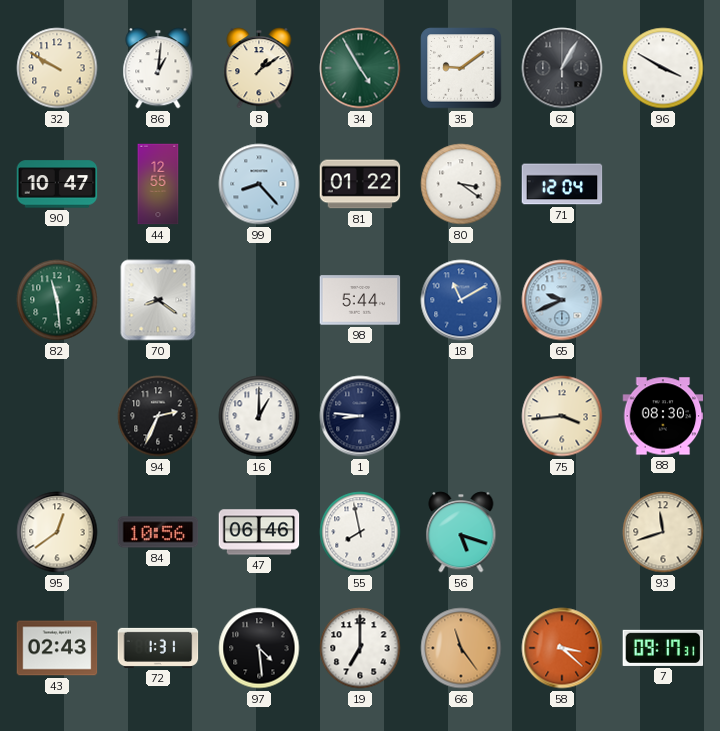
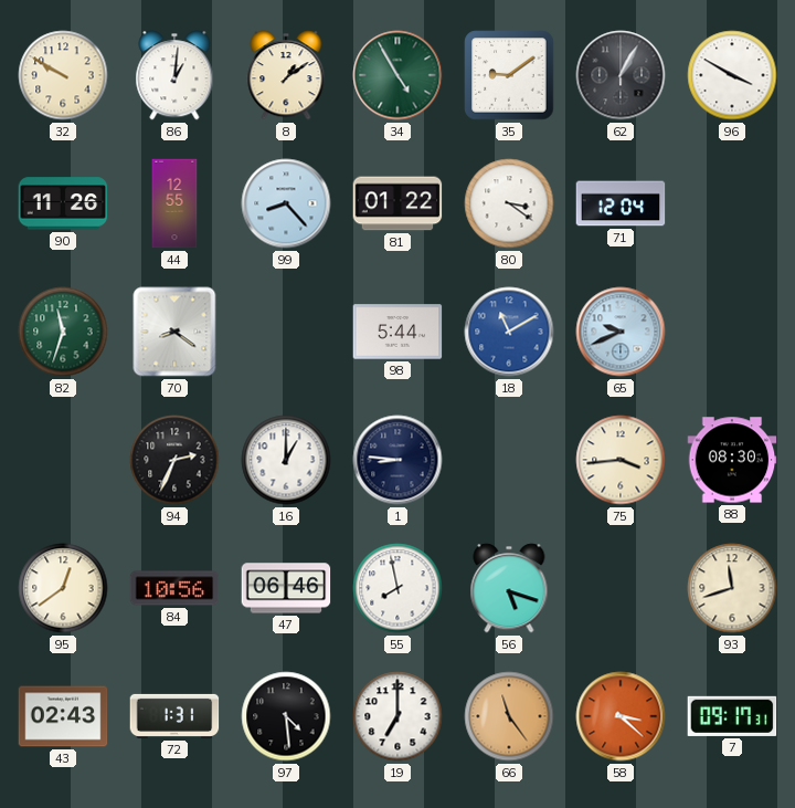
90: 10:47 -> 11:26
82: 11:29 -> 11:33
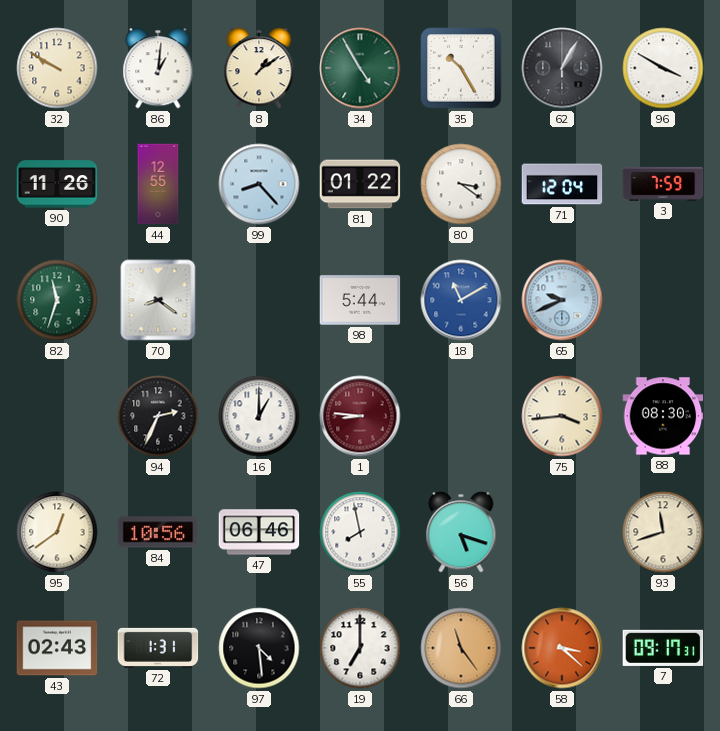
35: 9:09 -> 10:25
3: none -> 7:59
1 dial: navy -> burgundy
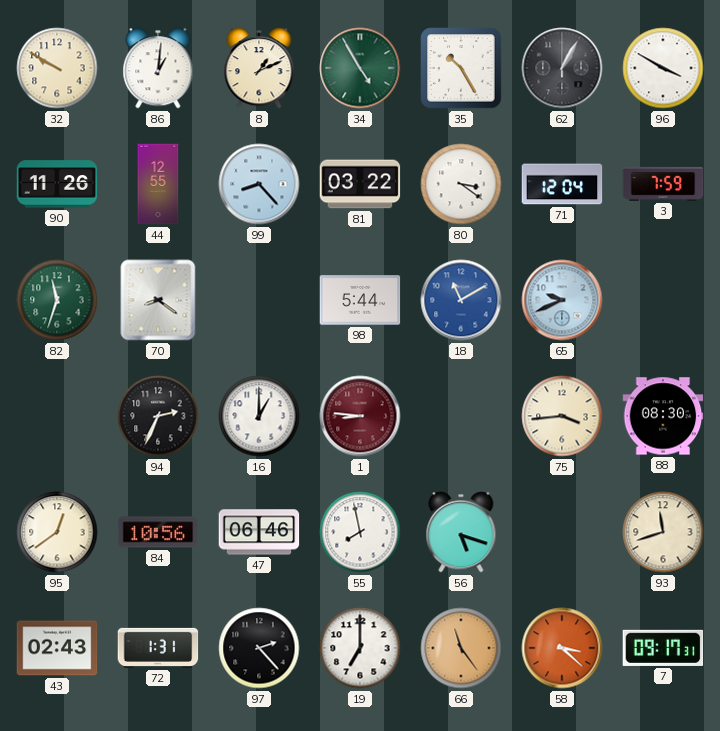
8: 1:09 -> 1:11
81: 01:22 -> 03:22
97: 4:29 -> 2:23
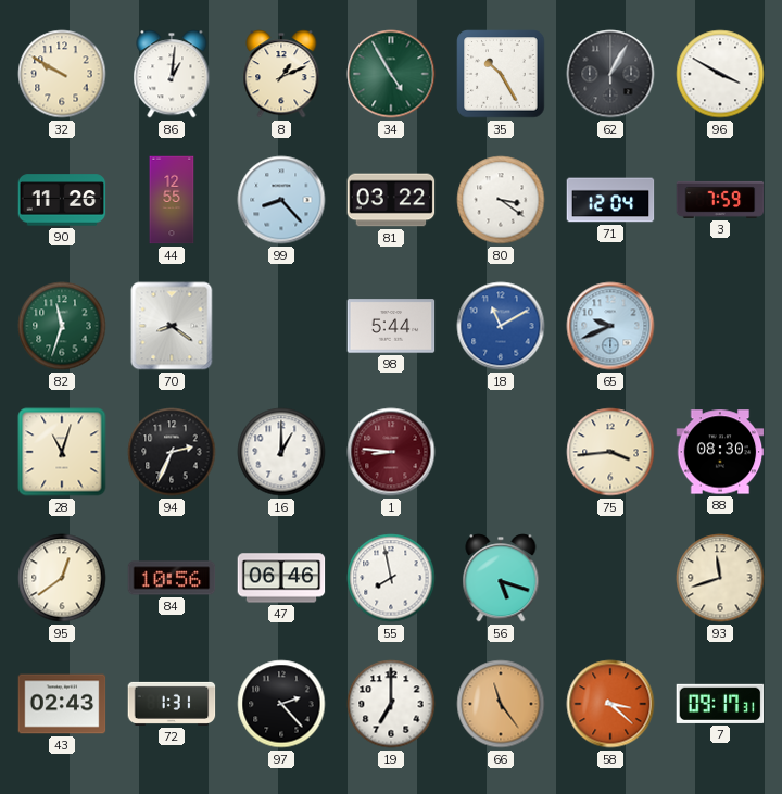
28: none -> 11:03
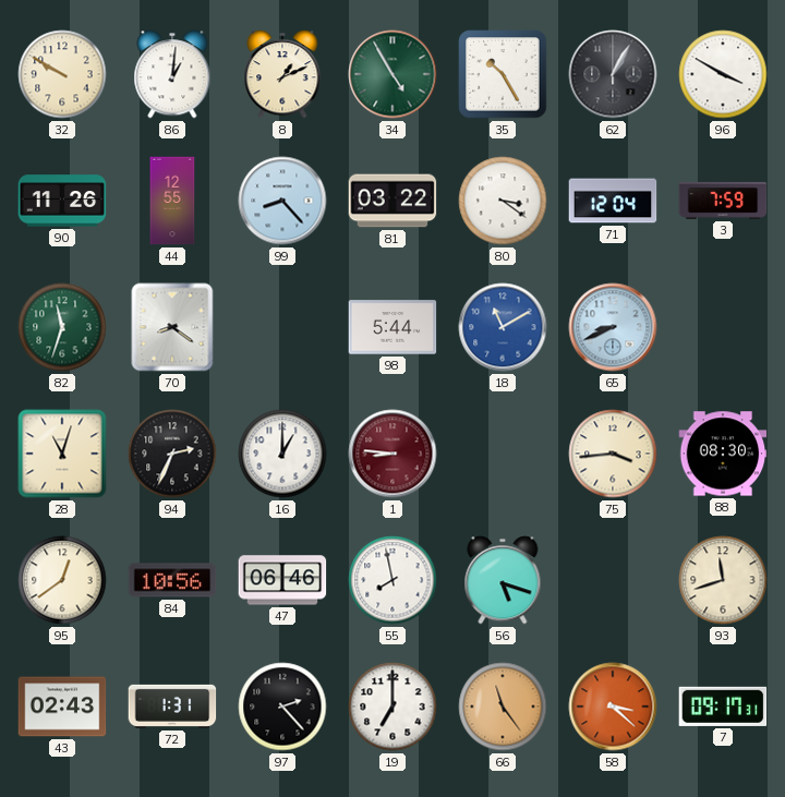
65: 9:41 -> 8:41
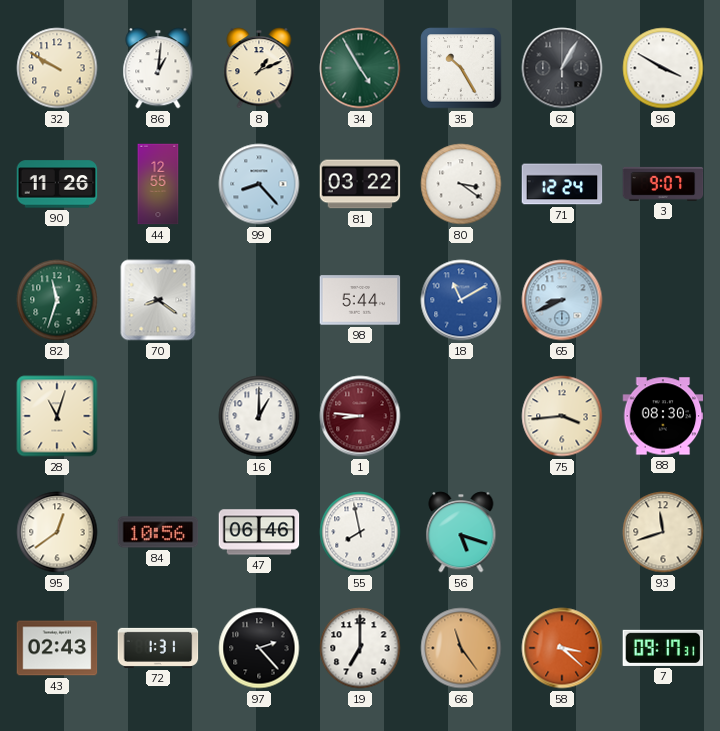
71: 12:04 -> 12:24
3: 7:59 -> 9:07
94: 2:34 -> none
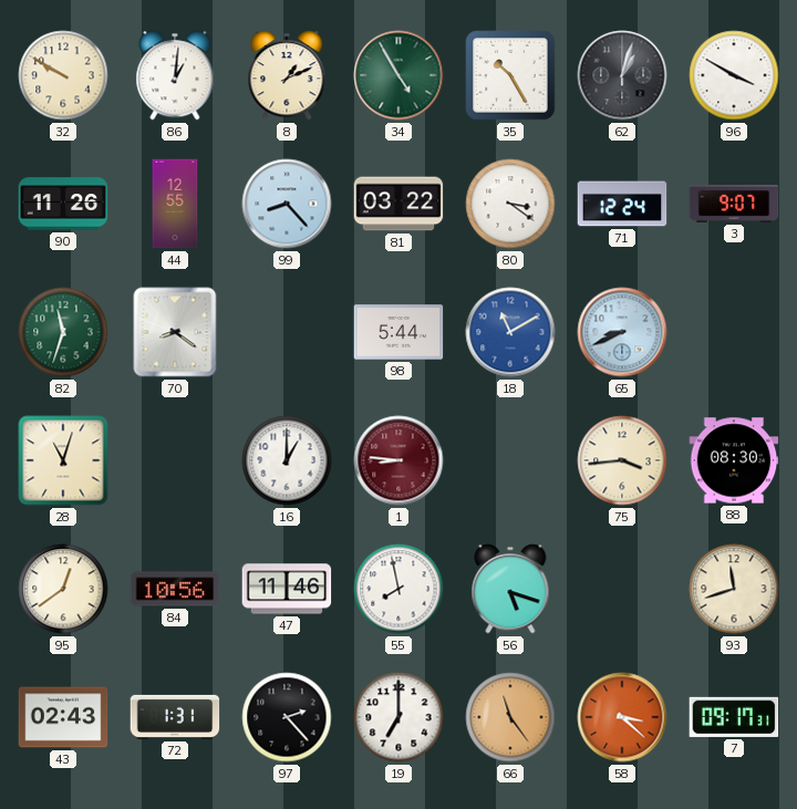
62: 1:05 -> 1:03
47: 06:46 -> 11:46
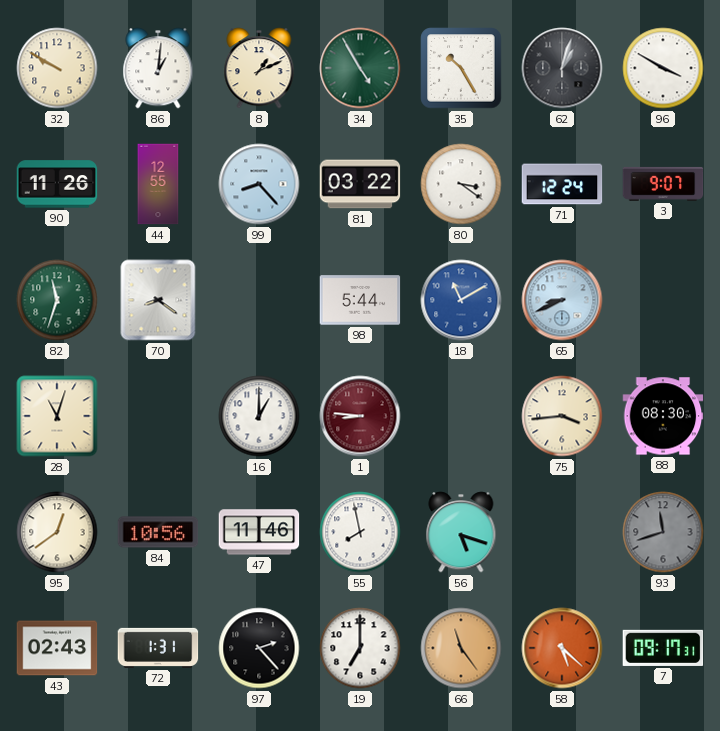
93 dial: cream -> grey
58: 3:22 -> 5:22
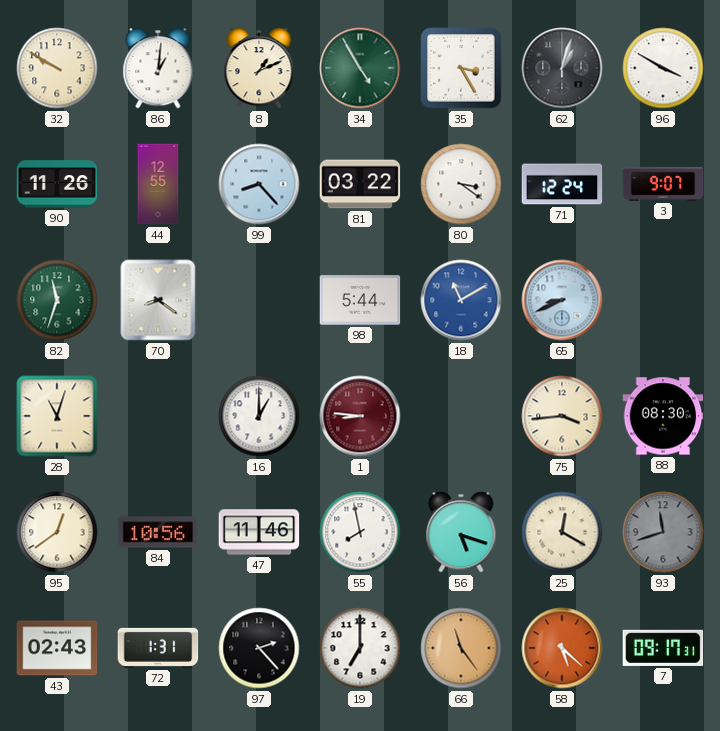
35: 10:25 -> 3:25
25: none -> 12:20
